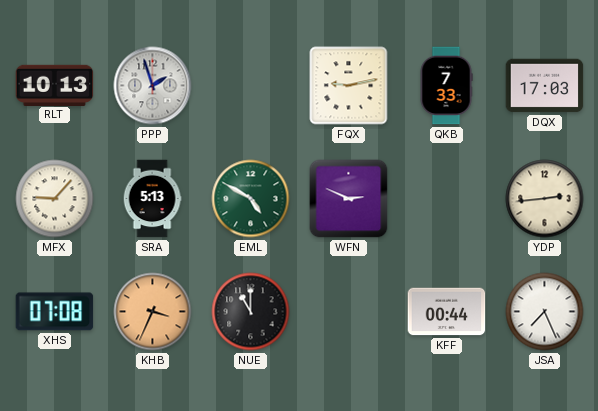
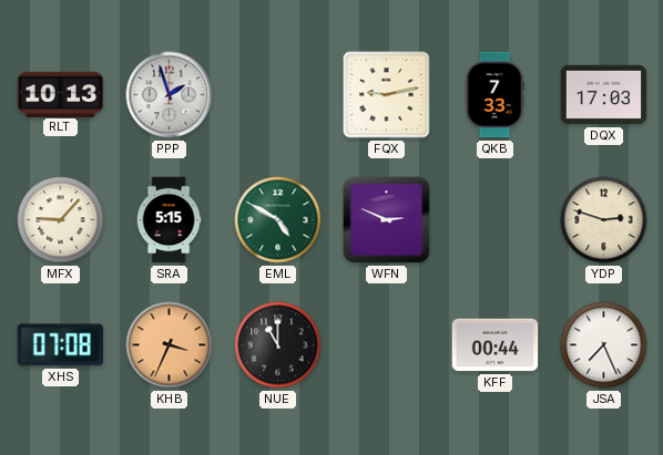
SRA: 5:13 -> 5:15
YDP: 2:44 -> 2:48
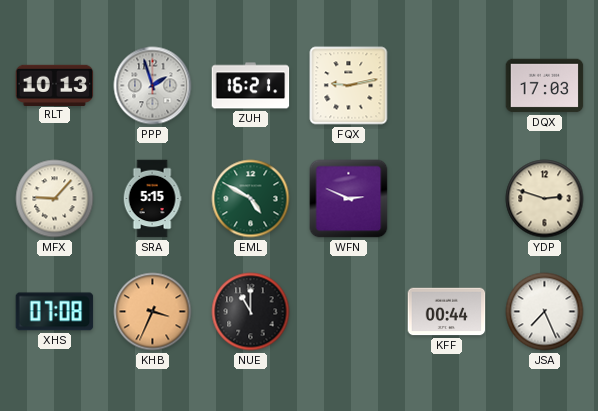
ZUH: none -> 16:21
QKB: 7:33 -> none
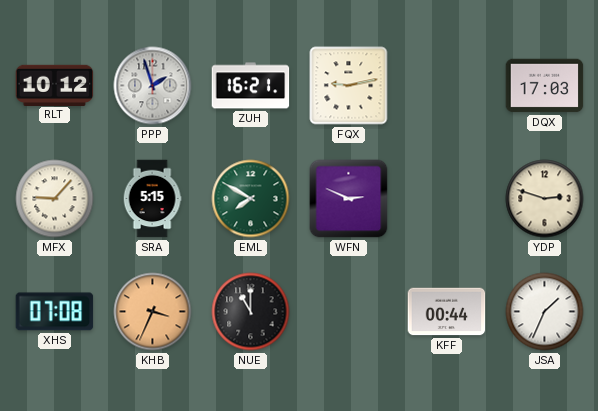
RLT: 10:13 -> 10:12
EML: 4:50 -> 7:50
JSA: 7:26 -> 1:34
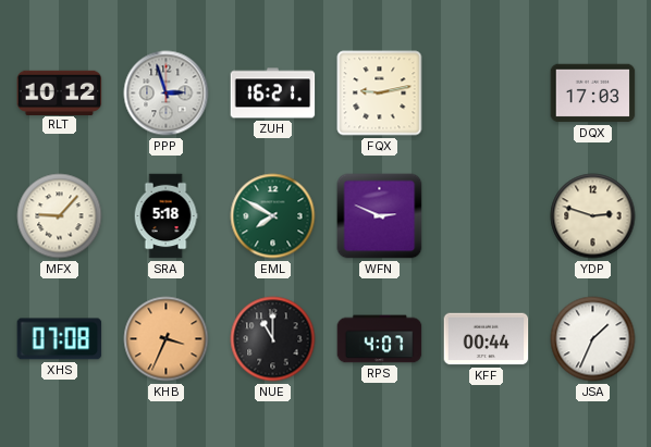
PPP: 1:57 -> 2:57
SRA: 5:15 -> 5:18
RPS: none -> 4:07
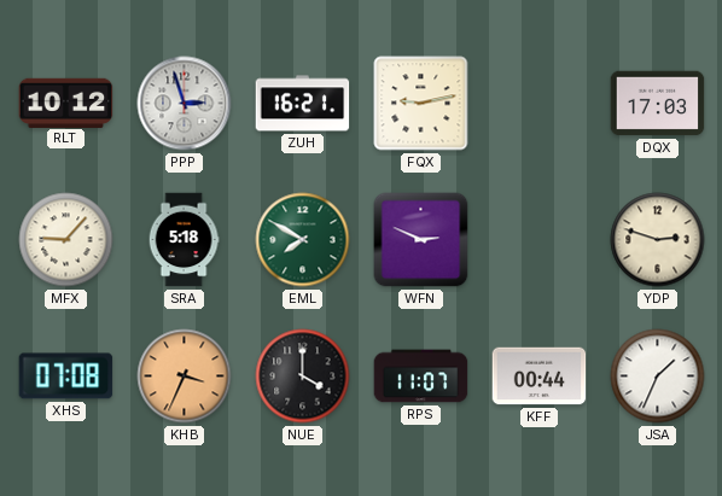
NUE: 11:00 -> 4:00
RPS: 4:07 -> 11:07
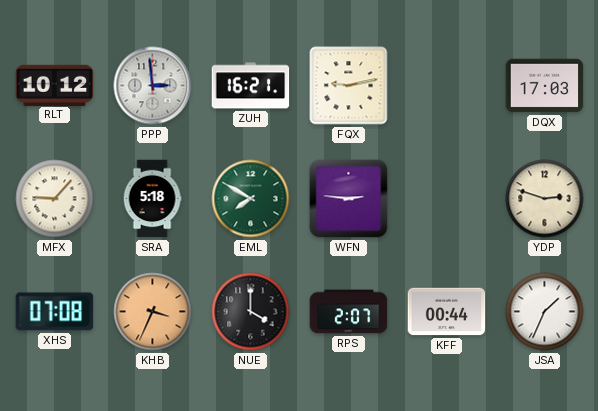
PPP: 2:57 -> 2:59
WFN: 2:49 -> 2:46
RPS: 11:07 -> 2:07
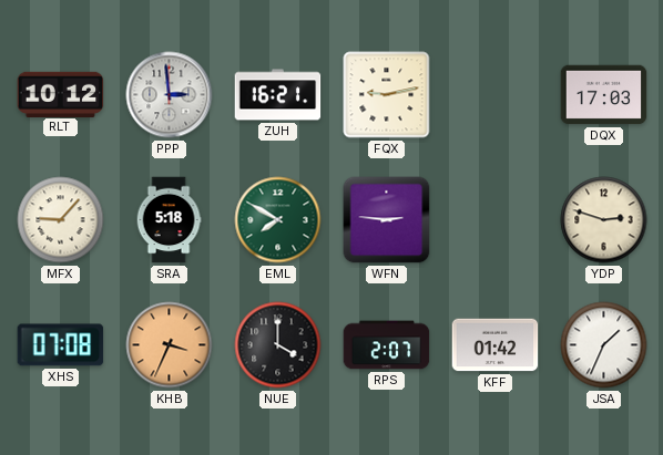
KFF: 00:44 -> 01:42
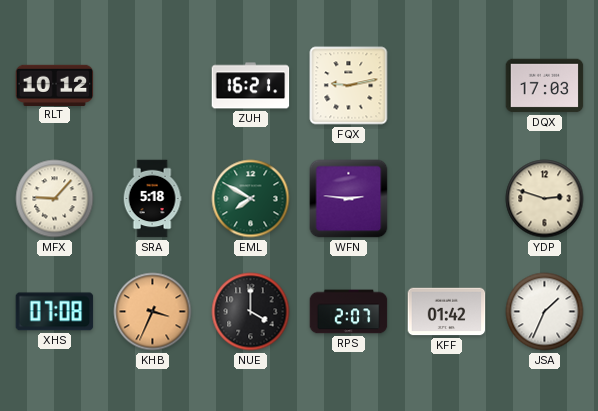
PPP: 2:59 -> none
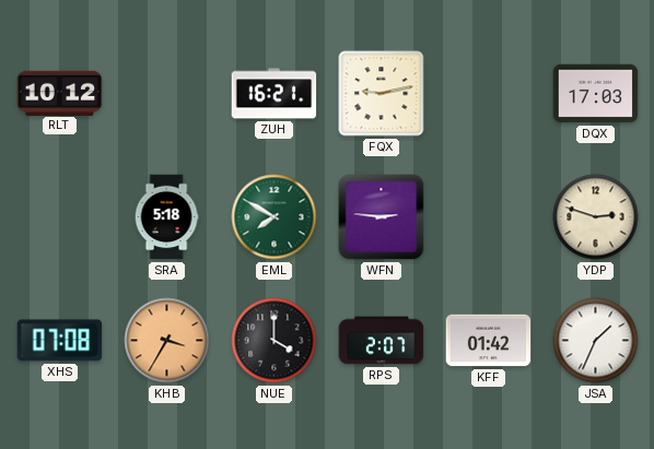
MFX: 9:07 -> none
KHB: 3:34 -> 3:35
